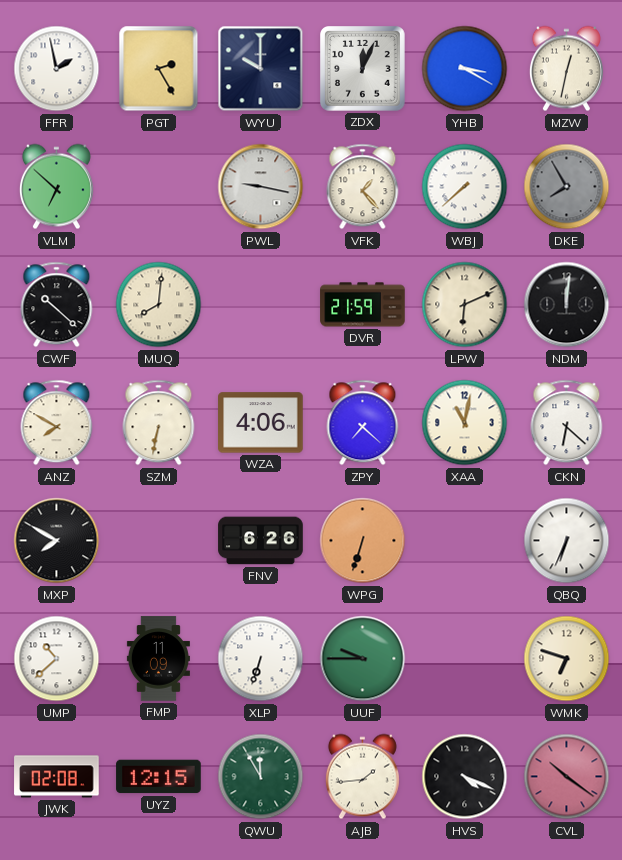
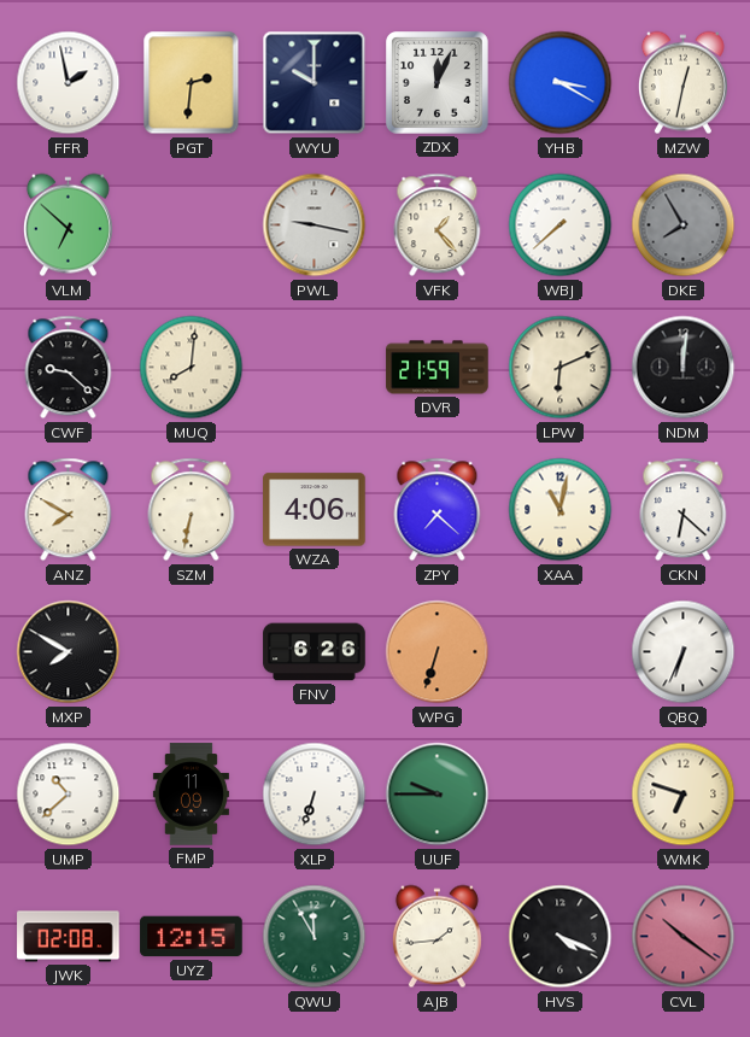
PGT: 2:25 -> 2:31
CWF: 10:22 -> 9:22
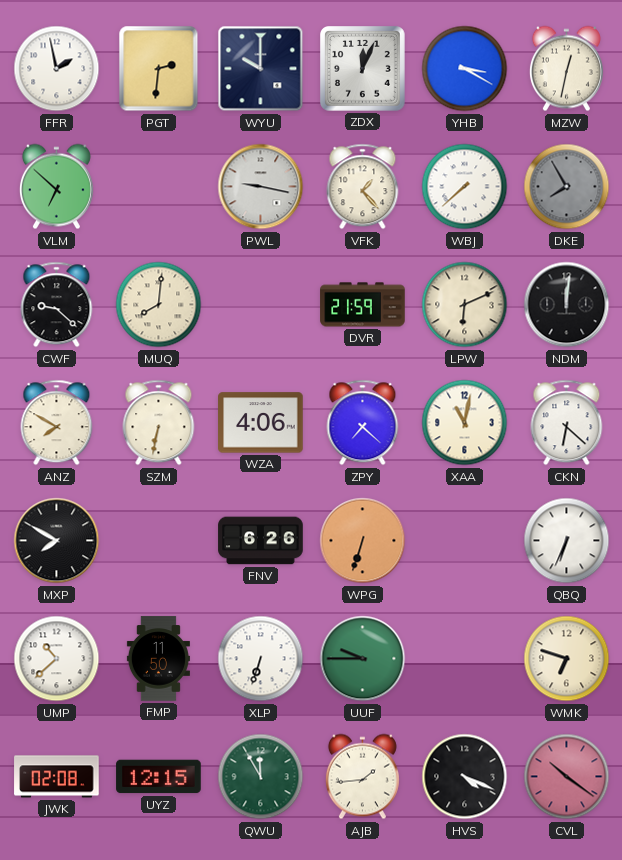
FMP: 11:09 -> 11:50
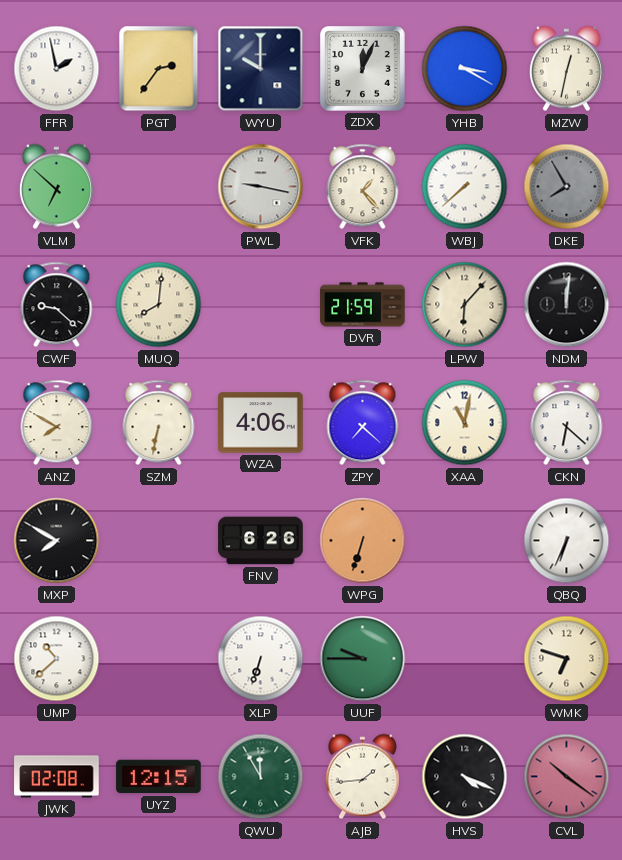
PGT: 2:31 -> 2:36
LPW: 6:11 -> 6:07
FMP: 11:50 -> none
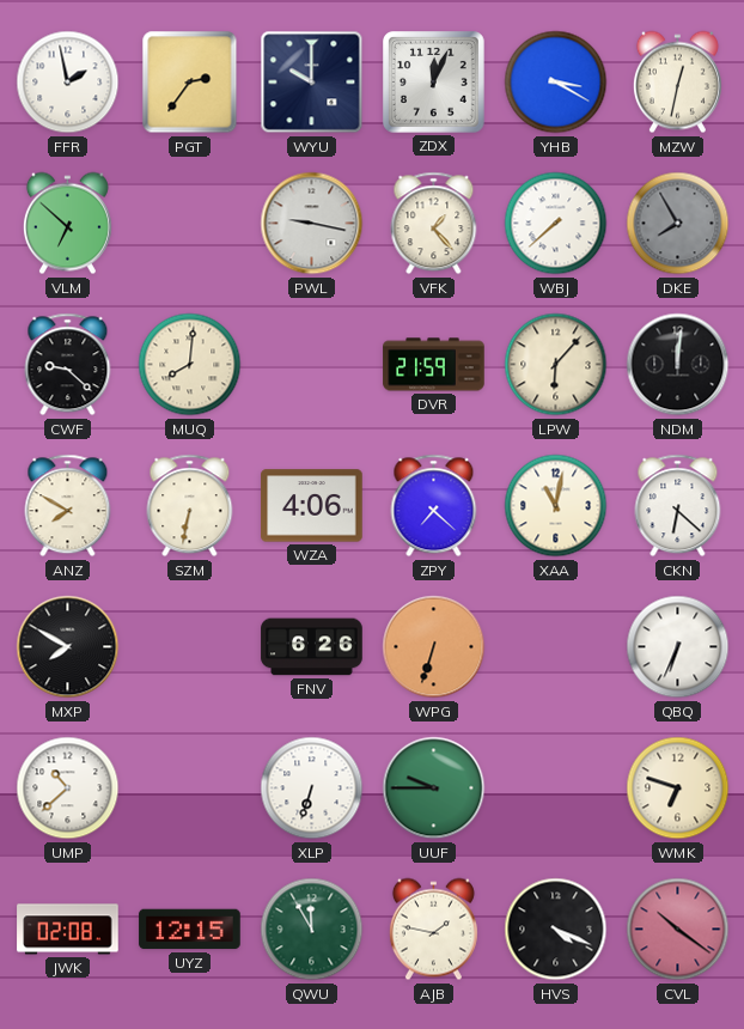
AJB: 1:44 -> 1:47
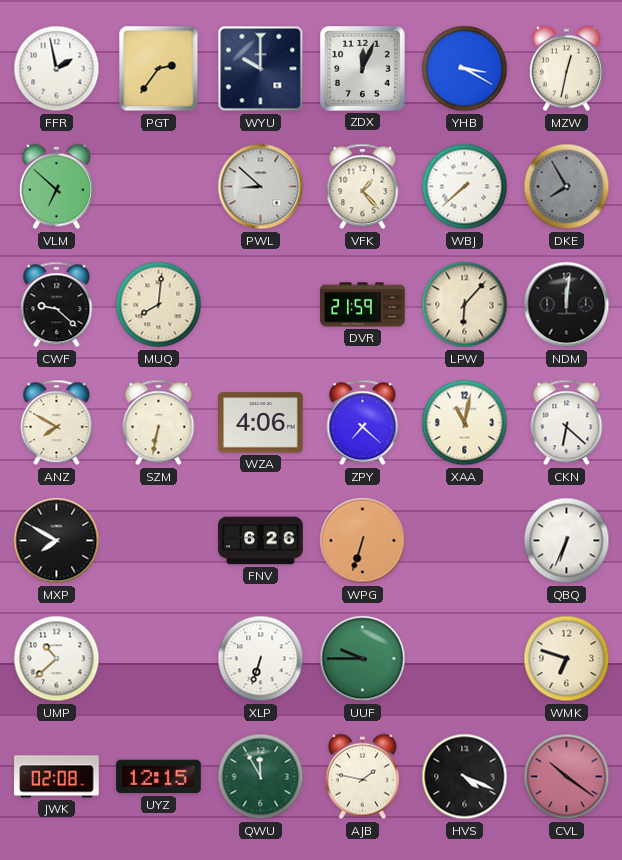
PWL: 9:17 -> 8:52
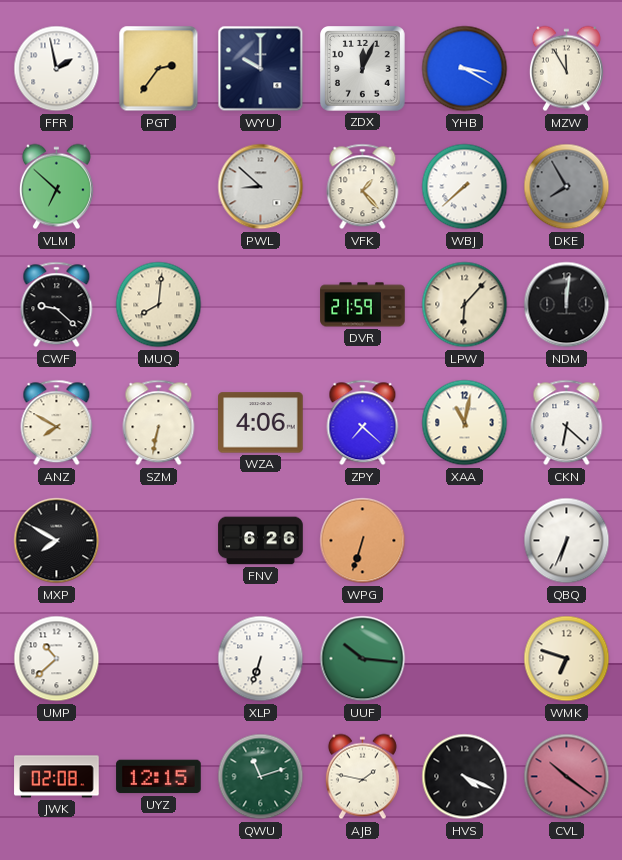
MZW: 12:32 -> 11:55
UUF: 9:45 -> 10:16
QWU: 11:55 -> 11:12
